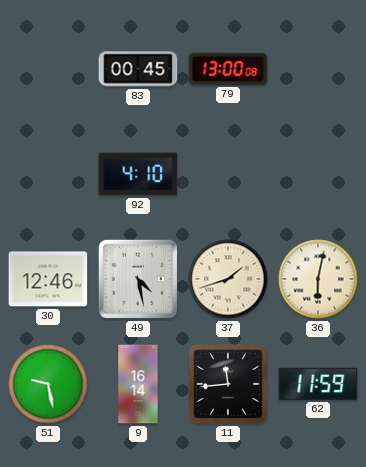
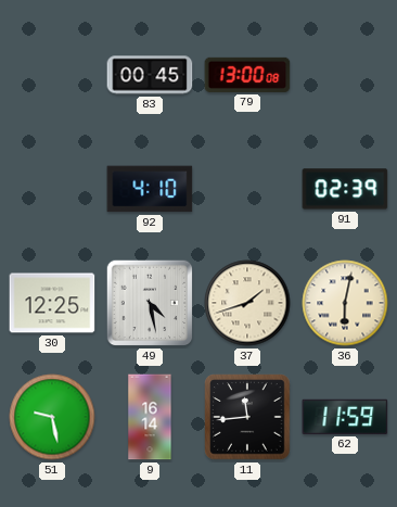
91: none -> 02:39
30: 12:46 -> 12:25
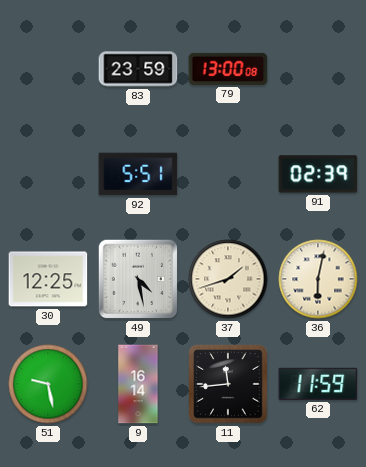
83: 00:45 -> 23:59
92: 4:10 -> 5:51
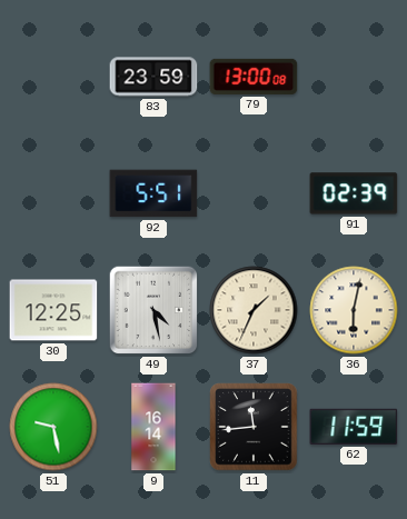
37: 1:42 -> 1:34
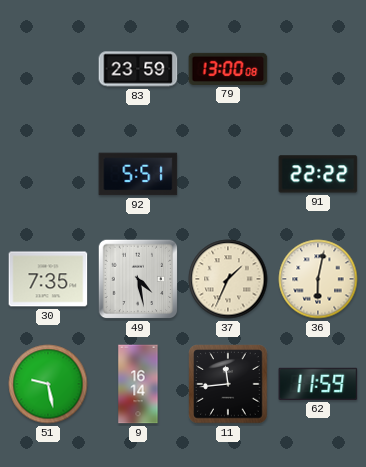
91: 02:39 -> 22:22
30: 12:25 -> 7:35
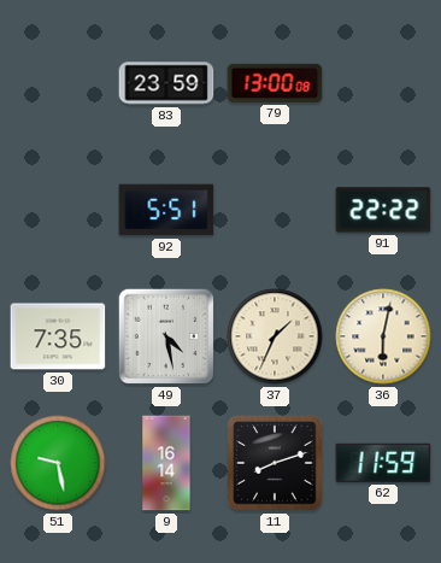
11: 11:44 -> 8:12
